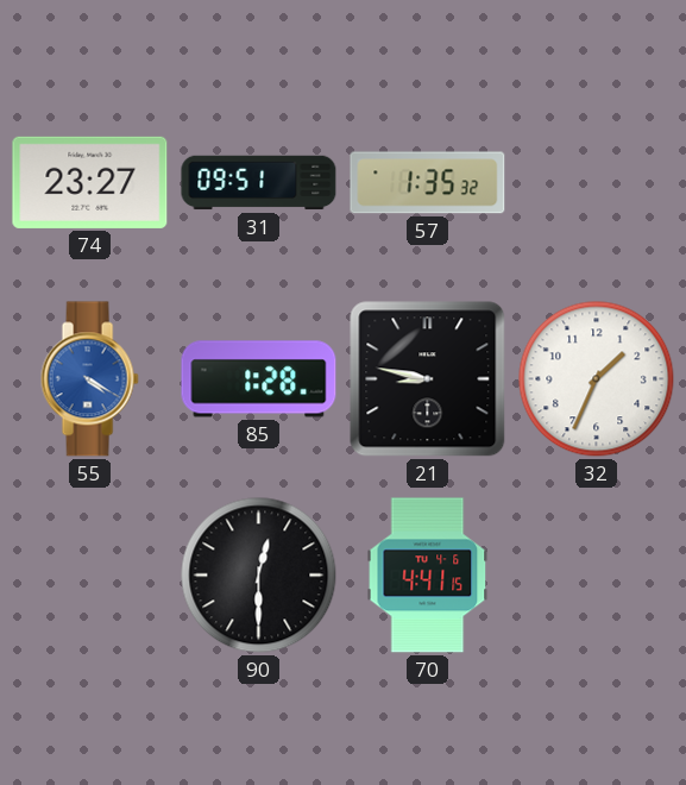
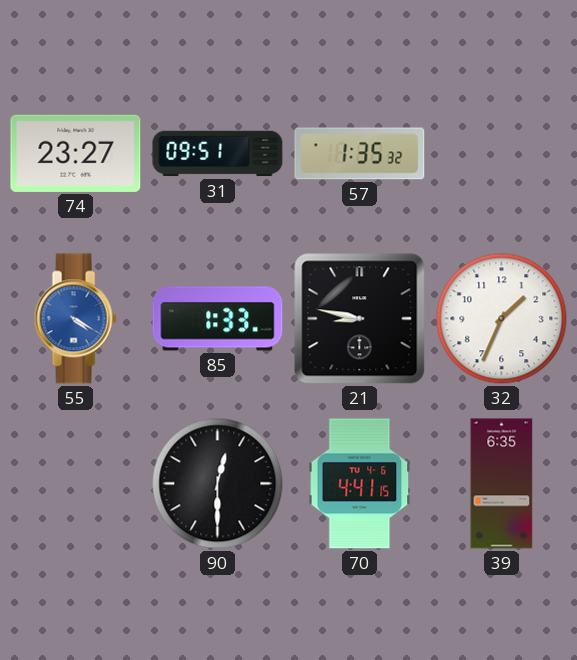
85: 1:28 -> 1:33
39: none -> 6:35
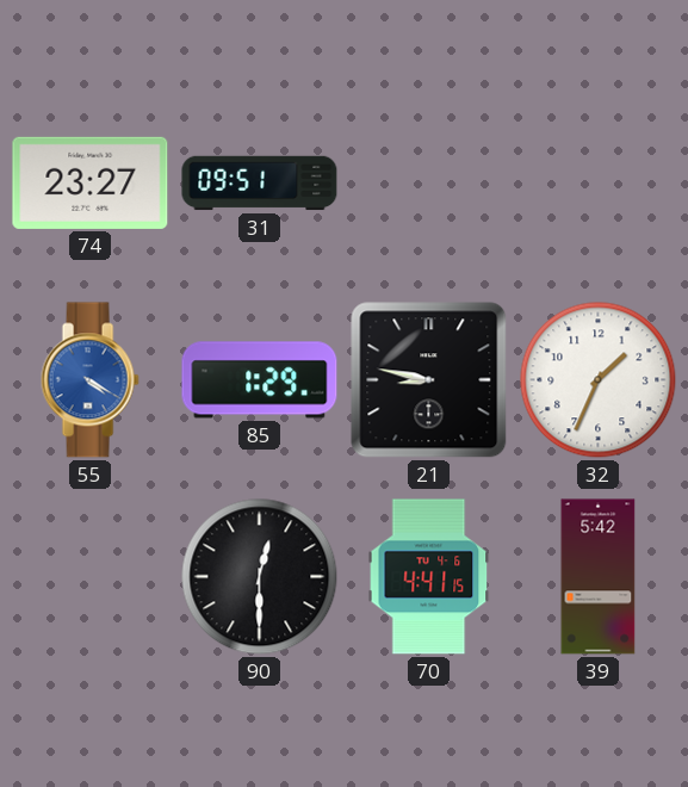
57: 1:35 -> none
85: 1:33 -> 1:29
39: 6:35 -> 5:42
